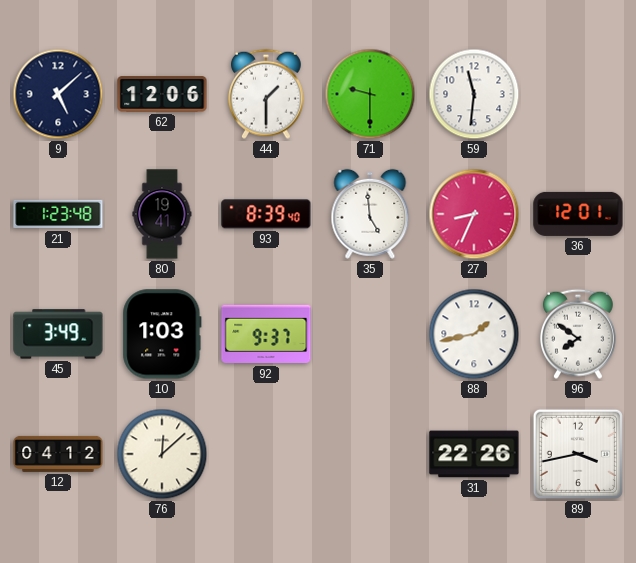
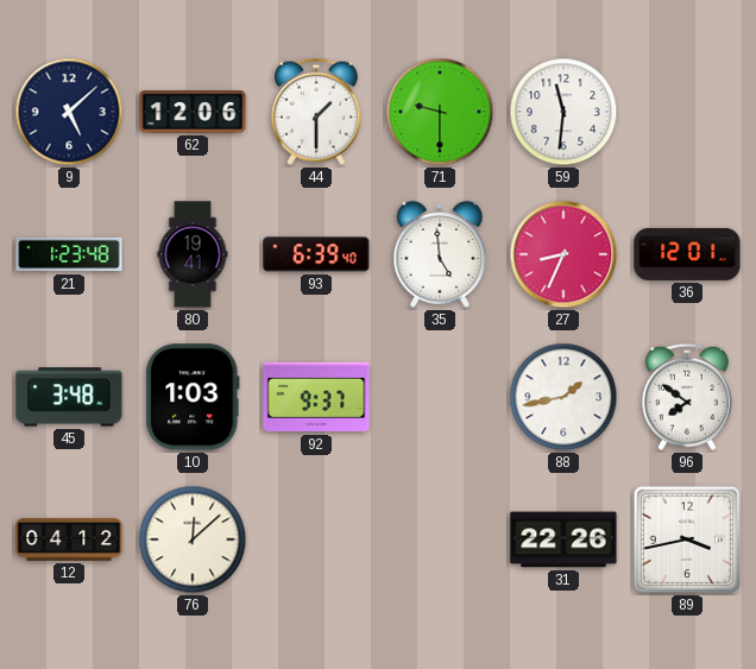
93: 8:39 -> 6:39
45: 3:49 -> 3:48
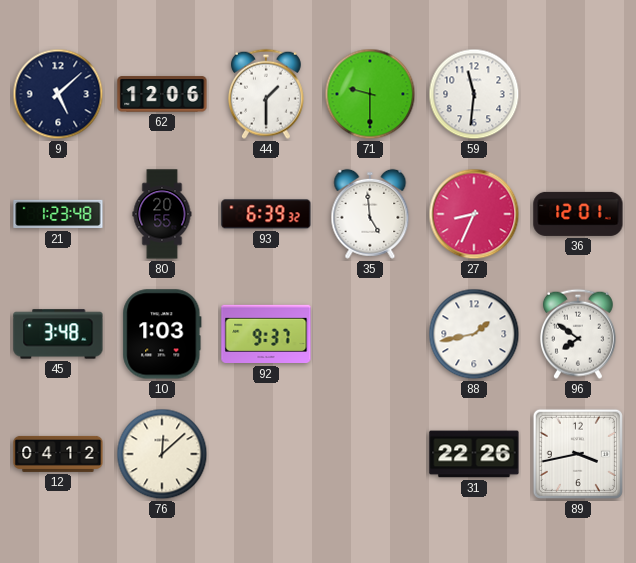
80: 19:41 -> 20:55
93: 6:39:40 -> 6:39:32
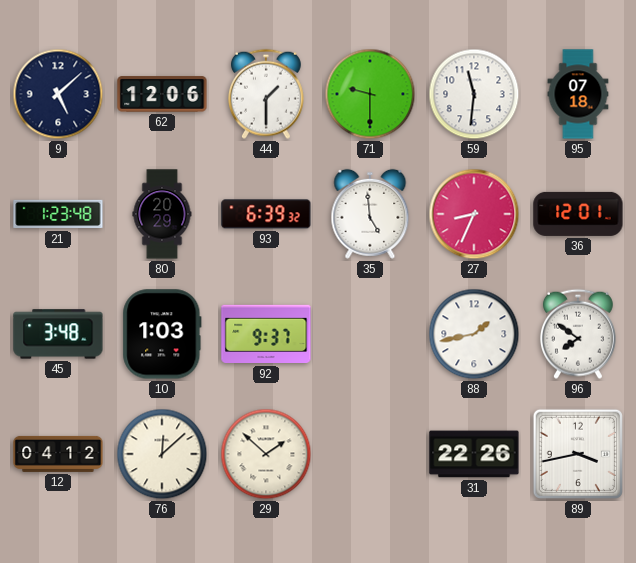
95: none -> 07:18
80: 20:55 -> 20:29
29: none -> 1:52
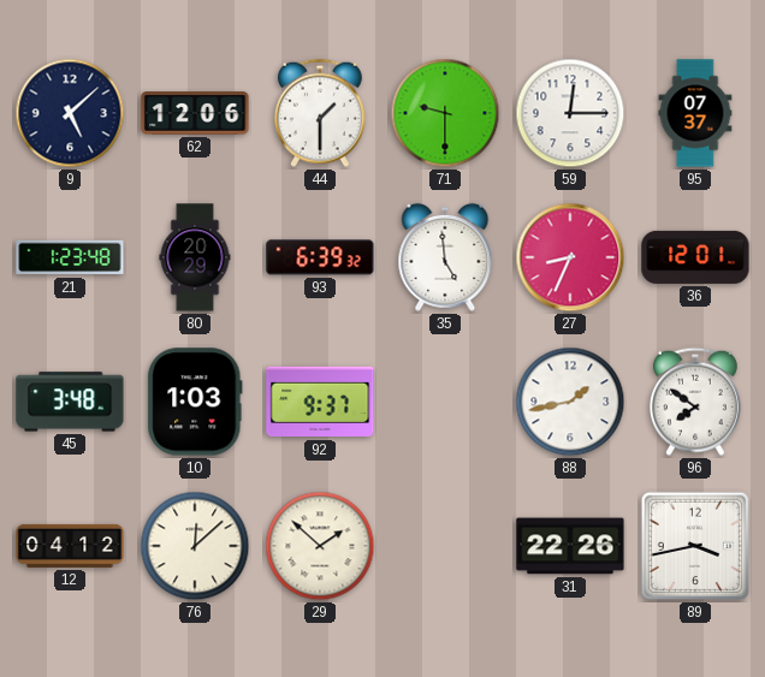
59: 11:31 -> 12:15
95: 07:18 -> 07:37
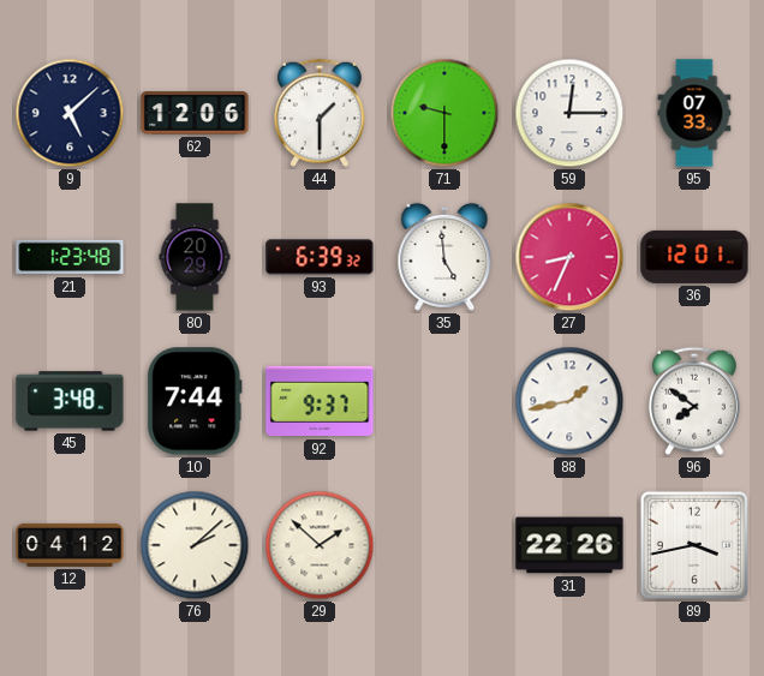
95: 07:37 -> 07:33
10: 1:03 -> 7:44
76: 12:08 -> 2:08
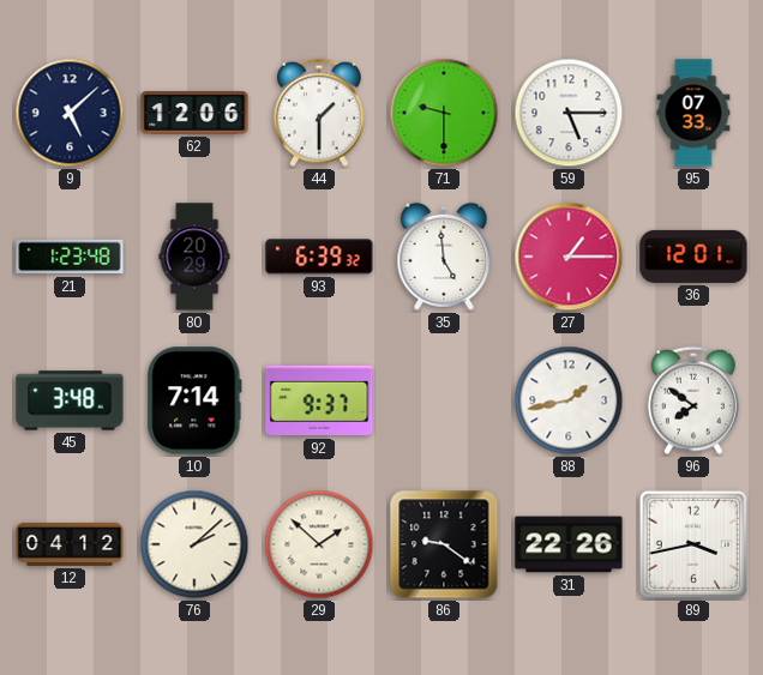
59: 12:15 -> 5:15
27: 8:34 -> 1:15
10: 7:44 -> 7:14
86: none -> 9:21
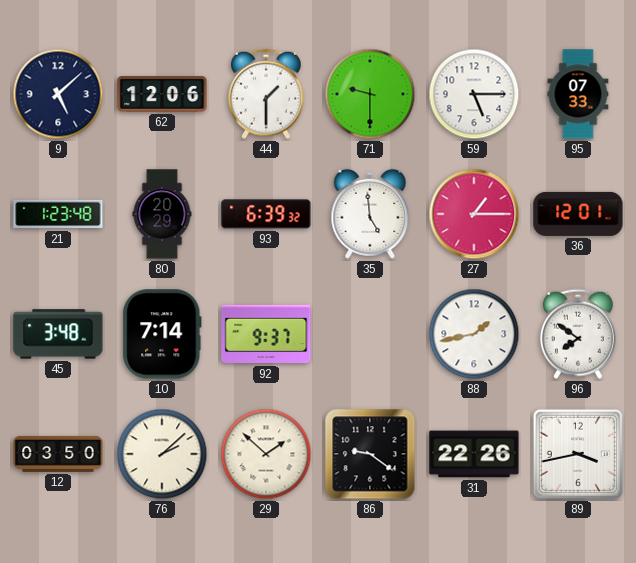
12: 04:12 -> 03:50
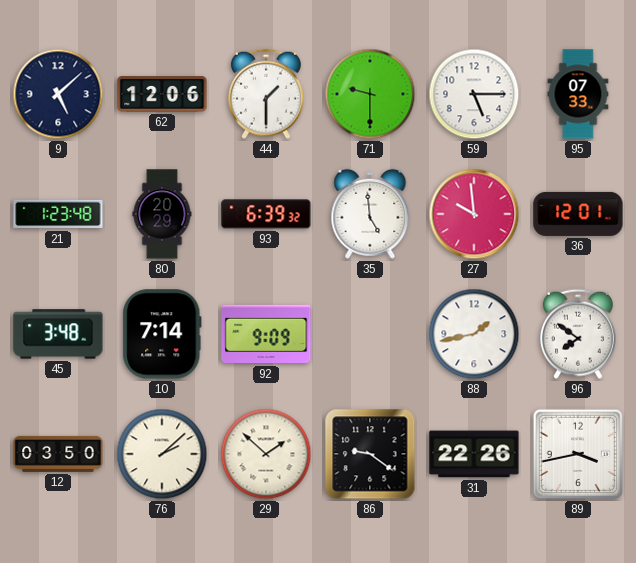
27: 1:15 -> 9:59
92: 9:37 -> 9:09
